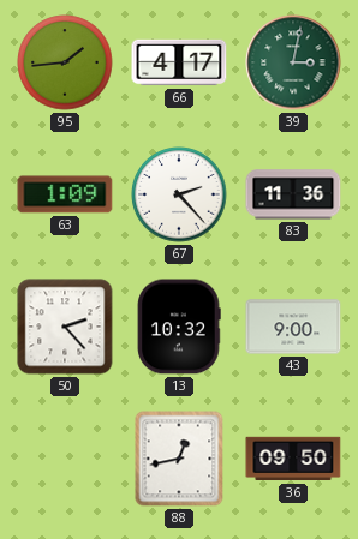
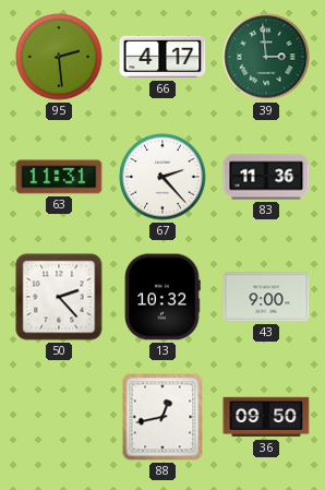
95: 1:44 -> 2:29
39: 3:02 -> 2:59
63: 1:09 -> 11:31
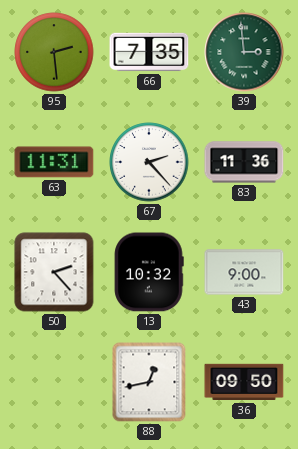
66: 4:17 -> 7:35
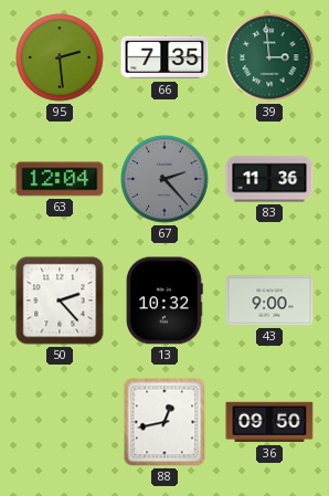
63: 11:31 -> 12:04
67 dial: white -> grey
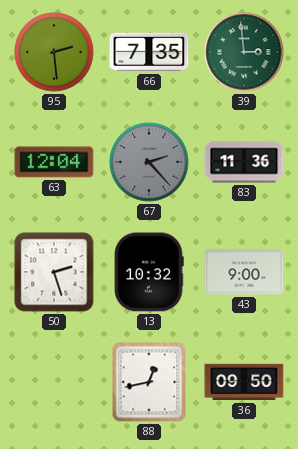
50: 2:23 -> 2:27
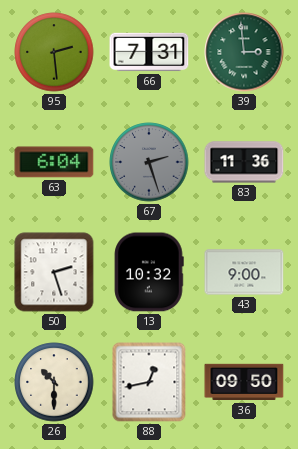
66: 7:35 -> 7:31
63: 12:04 -> 6:04
67: 2:23 -> 2:27
26: none -> 10:30
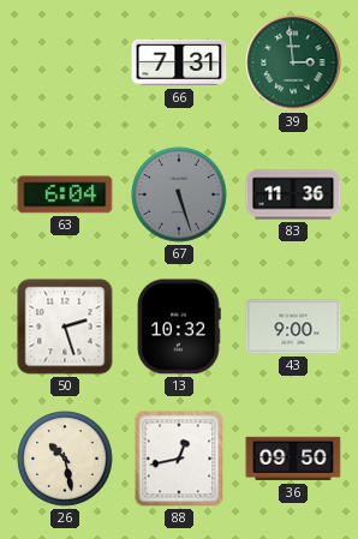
95: 2:29 -> none
67: 2:27 -> 5:27
26: 10:30 -> 10:28
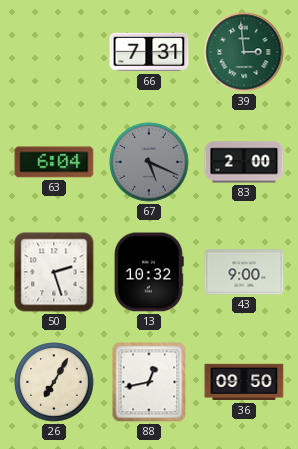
67: 5:27 -> 5:19
83: 11:36 -> 2:00
26: 10:28 -> 7:05
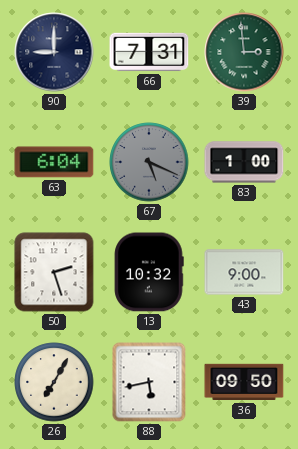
90: none -> 9:00
83: 2:00 -> 1:00
88: 12:43 -> 5:43
